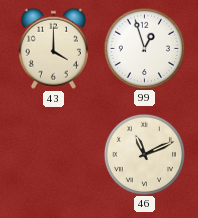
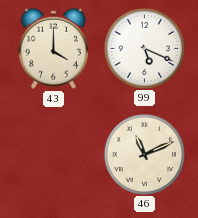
99: 12:57 -> 5:19
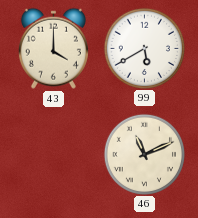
99: 5:19 -> 5:40
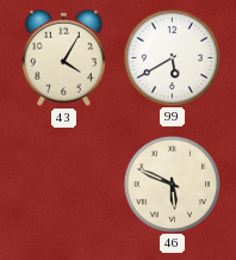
43: 4:00 -> 4:05
46: 11:11 -> 5:49
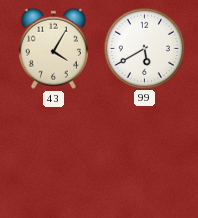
46: 5:49 -> none
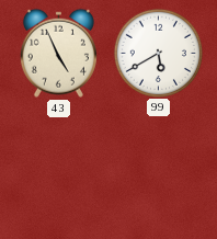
43: 4:05 -> 4:56
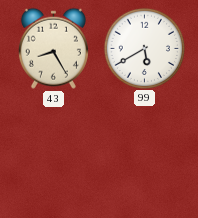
43: 4:56 -> 8:25
